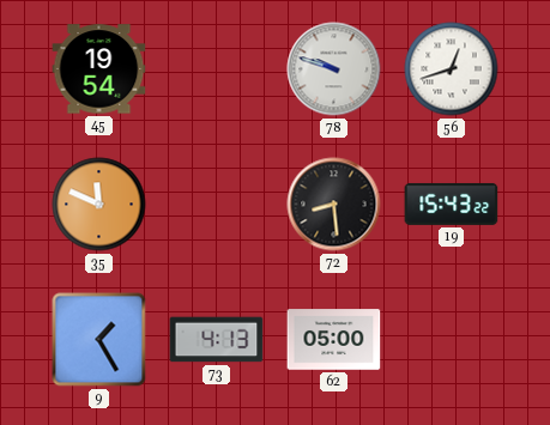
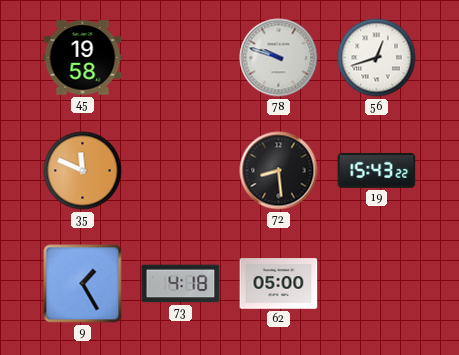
45: 19:54 -> 19:58
73: 4:13 -> 4:18
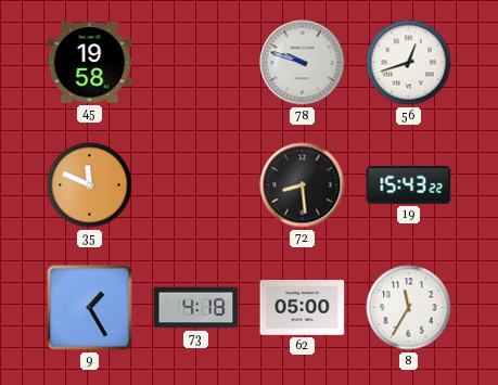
8: none -> 11:35
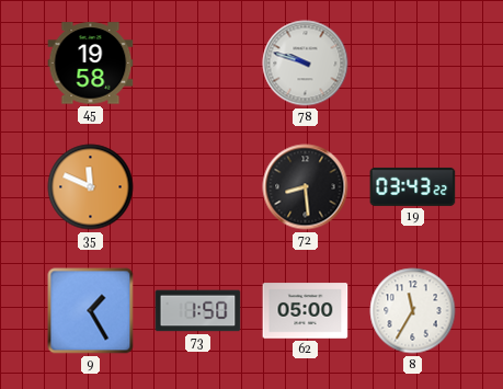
56: 12:42 -> none
19: 15:43 -> 03:43
73: 4:18 -> 1:50
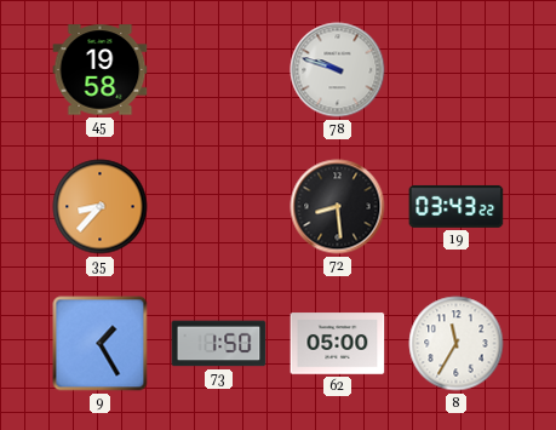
35: 11:49 -> 8:37
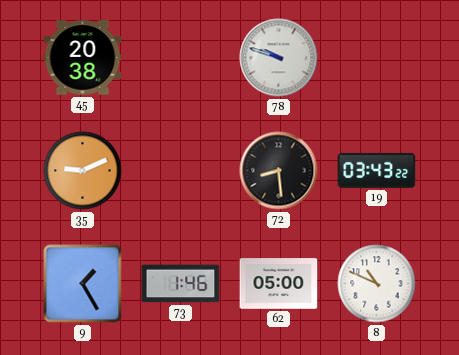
45: 19:58 -> 20:38
35: 8:37 -> 9:11
73: 1:50 -> 1:46
8: 11:35 -> 10:49
